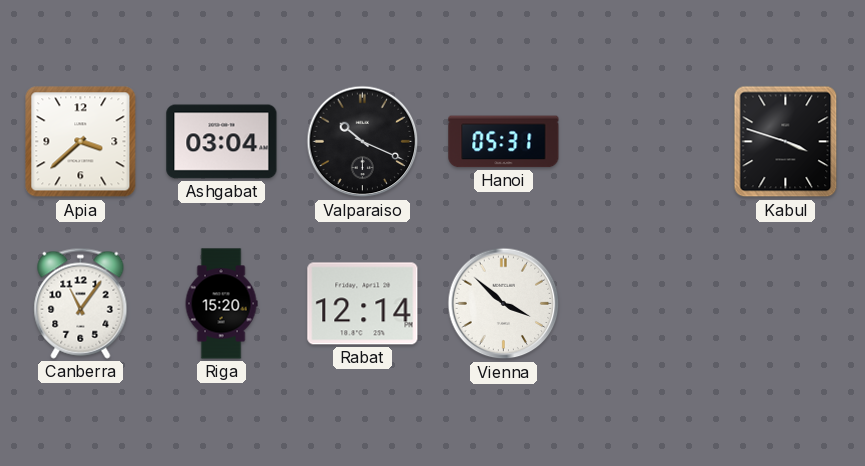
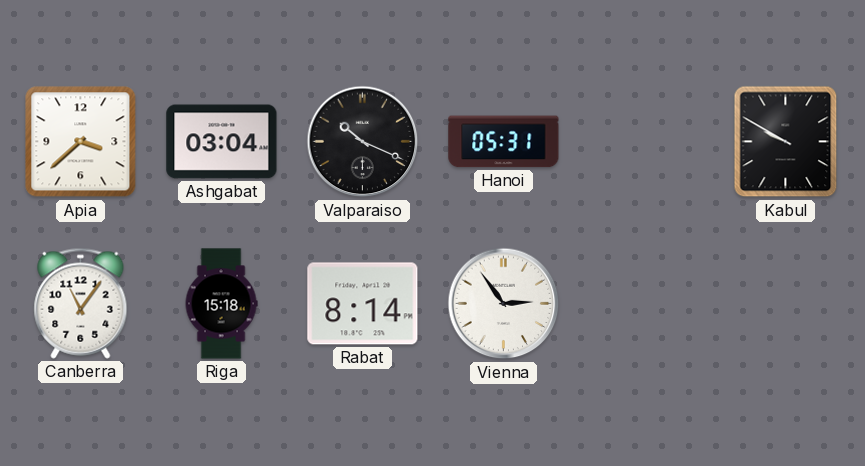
Kabul: 3:48 -> 9:50
Riga: 15:20 -> 15:18
Rabat: 12:14 -> 8:14
Vienna: 3:52 -> 2:54
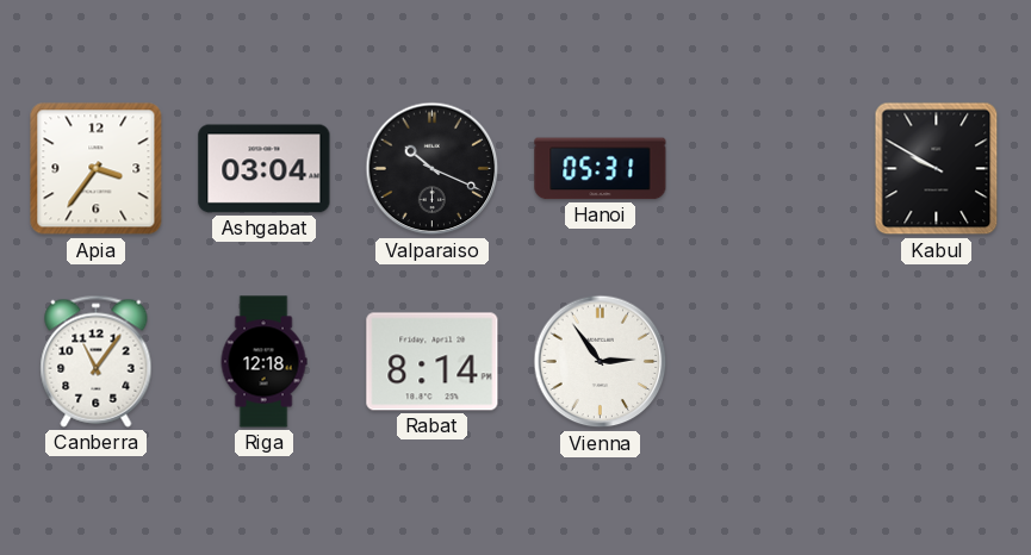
Apia: 3:38 -> 3:36
Riga: 15:18 -> 12:18
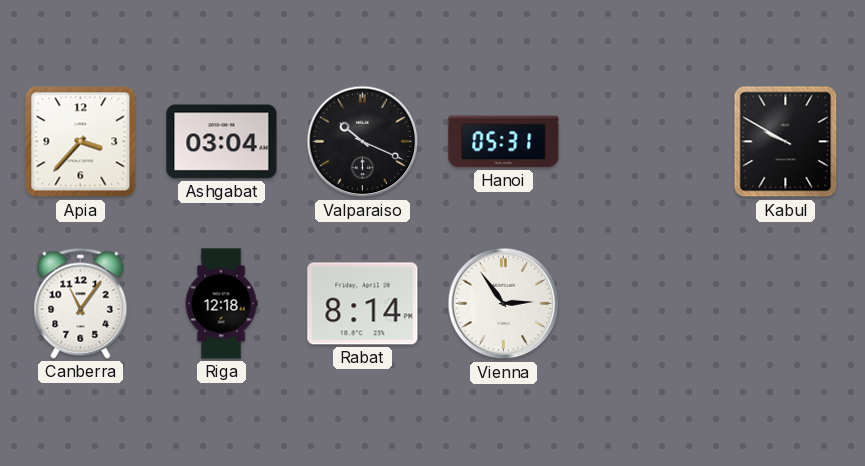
Apia: 3:36 -> 3:37
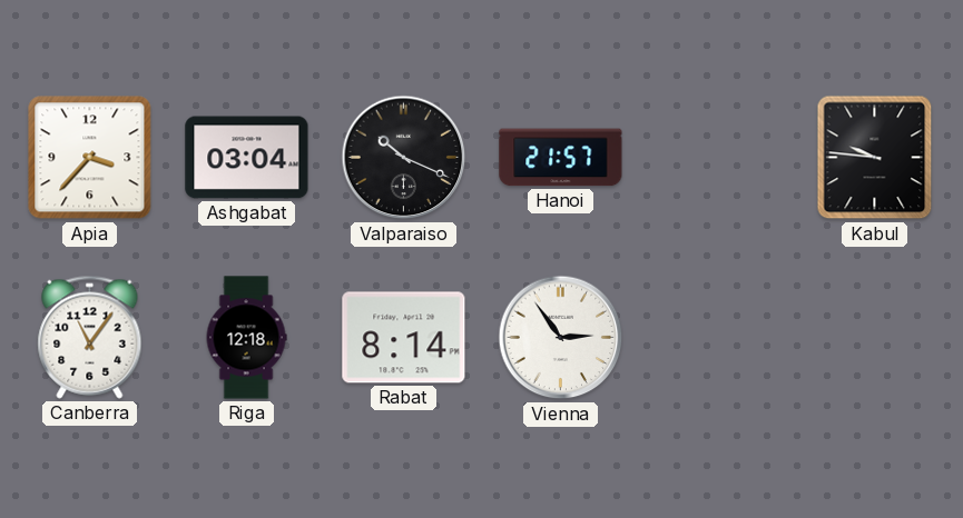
Hanoi: 05:31 -> 21:57
Kabul: 9:50 -> 9:46
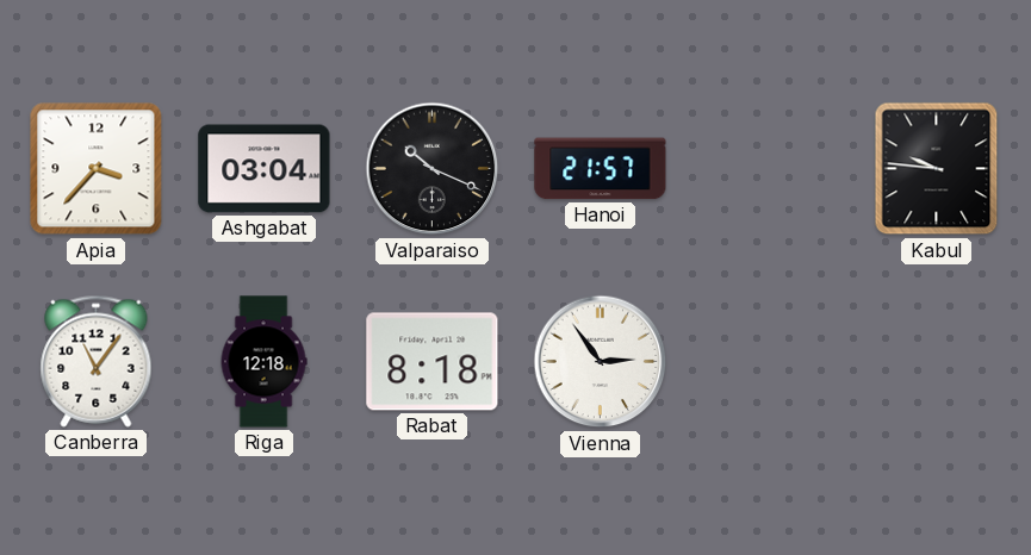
Rabat: 8:14 -> 8:18
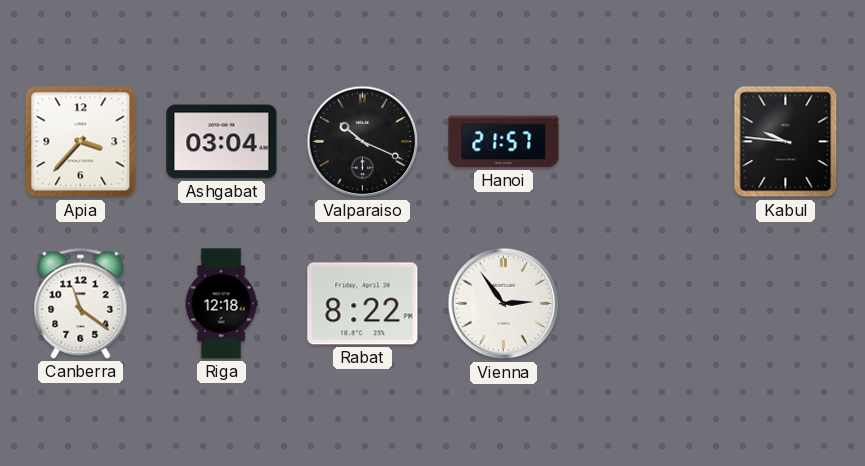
Canberra: 11:06 -> 11:21
Rabat: 8:18 -> 8:22
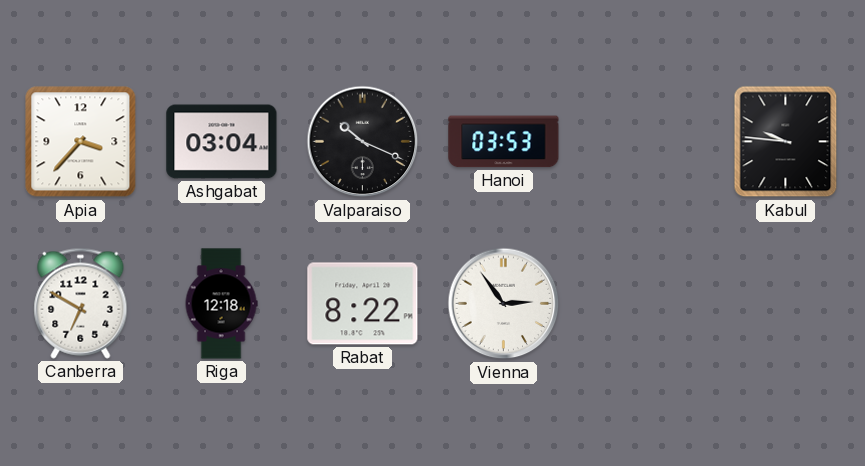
Hanoi: 21:57 -> 03:53
Canberra: 11:21 -> 6:50
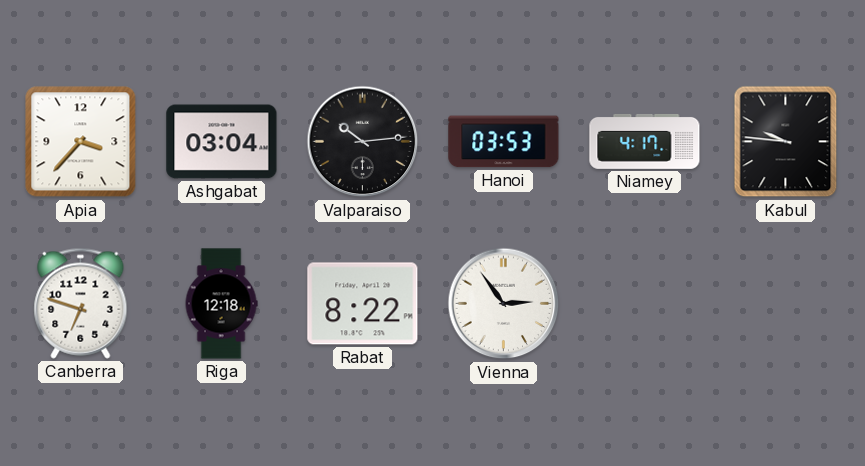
Valparaiso: 10:19 -> 10:14
Niamey: none -> 4:17
Canberra: 6:50 -> 6:48
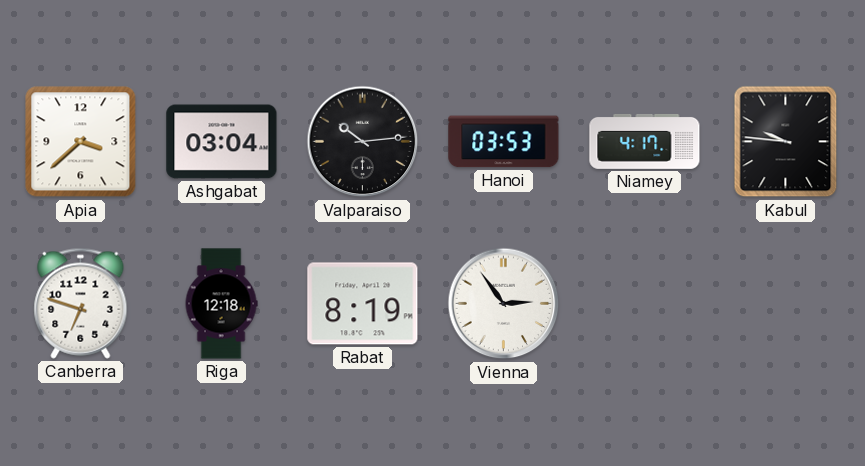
Apia: 3:37 -> 3:38
Rabat: 8:22 -> 8:19
